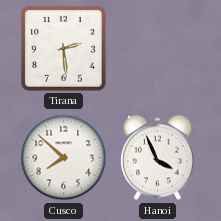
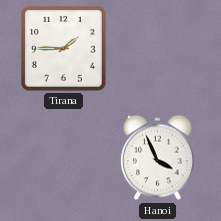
Tirana: 2:29 -> 1:45
Cusco: 7:52 -> none
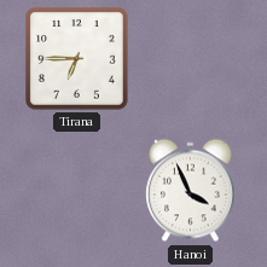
Tirana: 1:45 -> 6:45
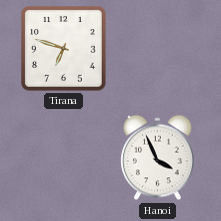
Tirana: 6:45 -> 6:48
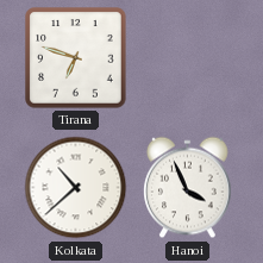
Kolkata: none -> 10:38
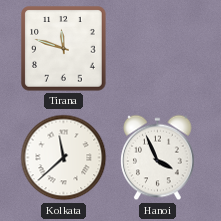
Tirana: 6:48 -> 11:48
Kolkata: 10:38 -> 11:38
